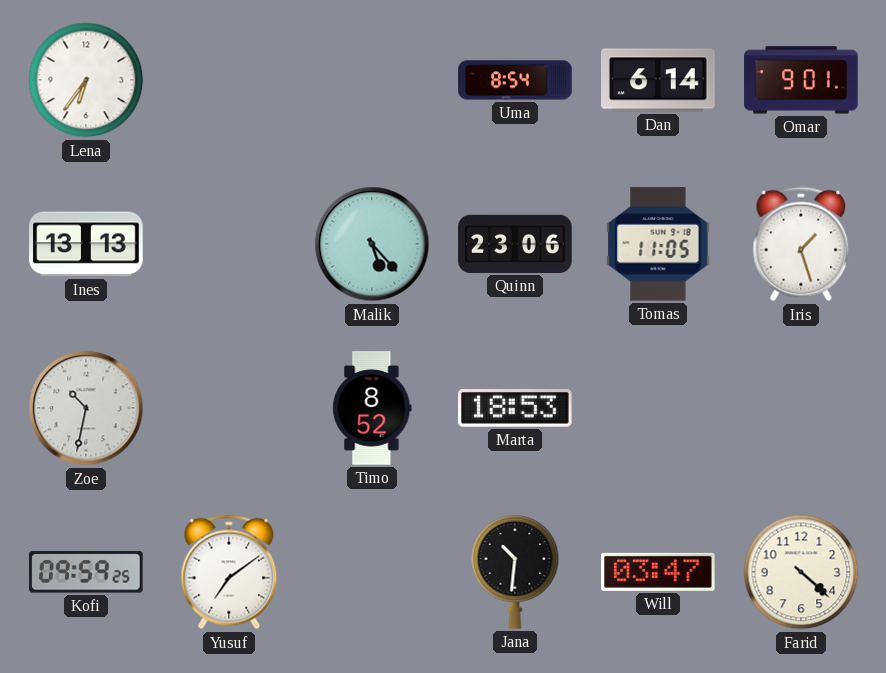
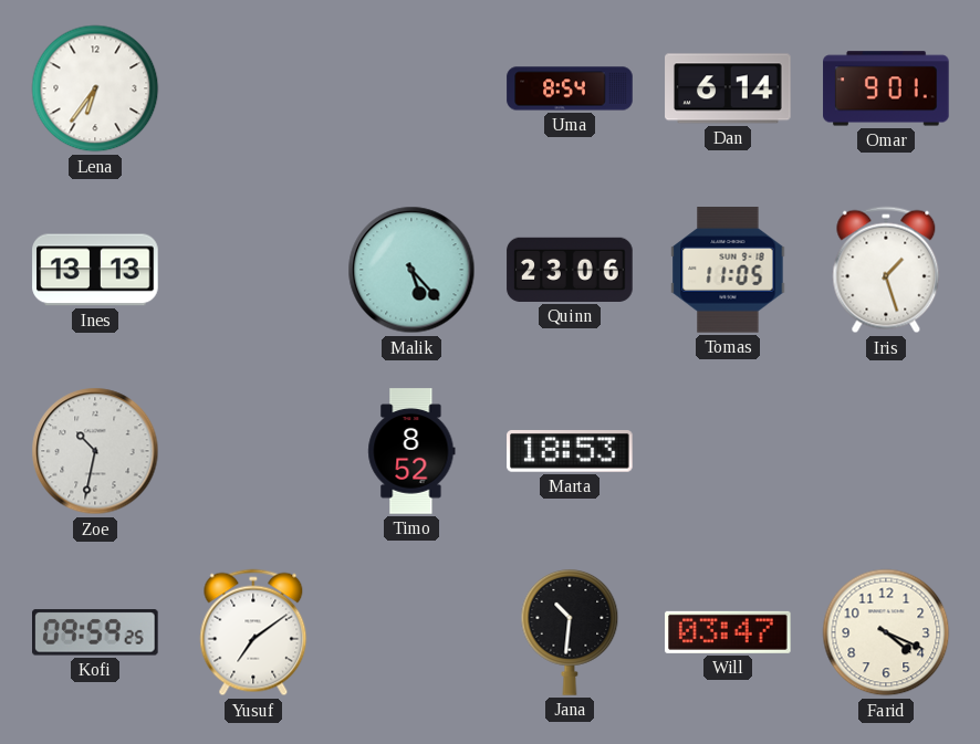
Farid: 4:22 -> 4:19
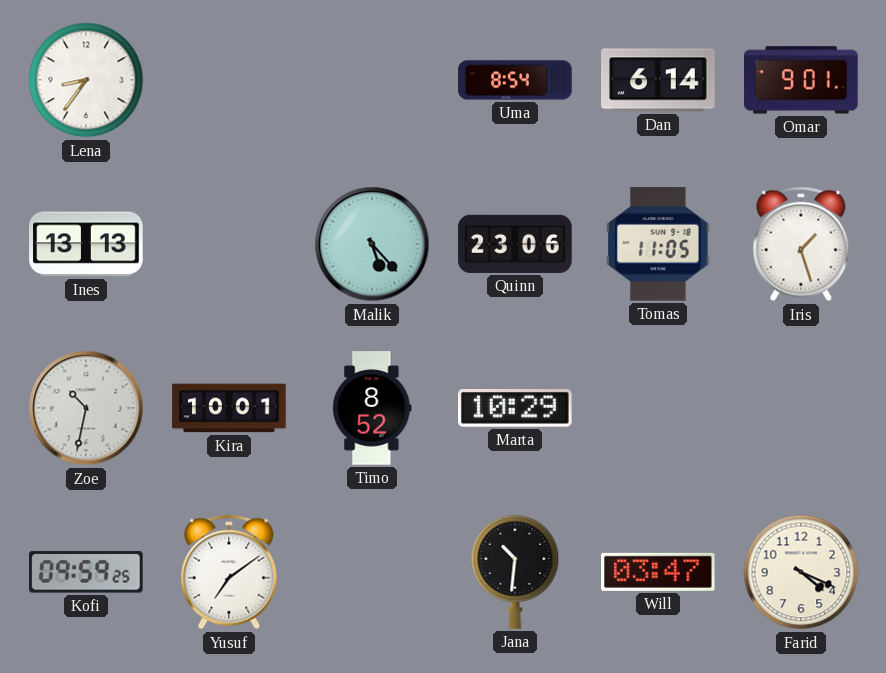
Lena: 6:36 -> 8:36
Kira: none -> 10:01
Marta: 18:53 -> 10:29
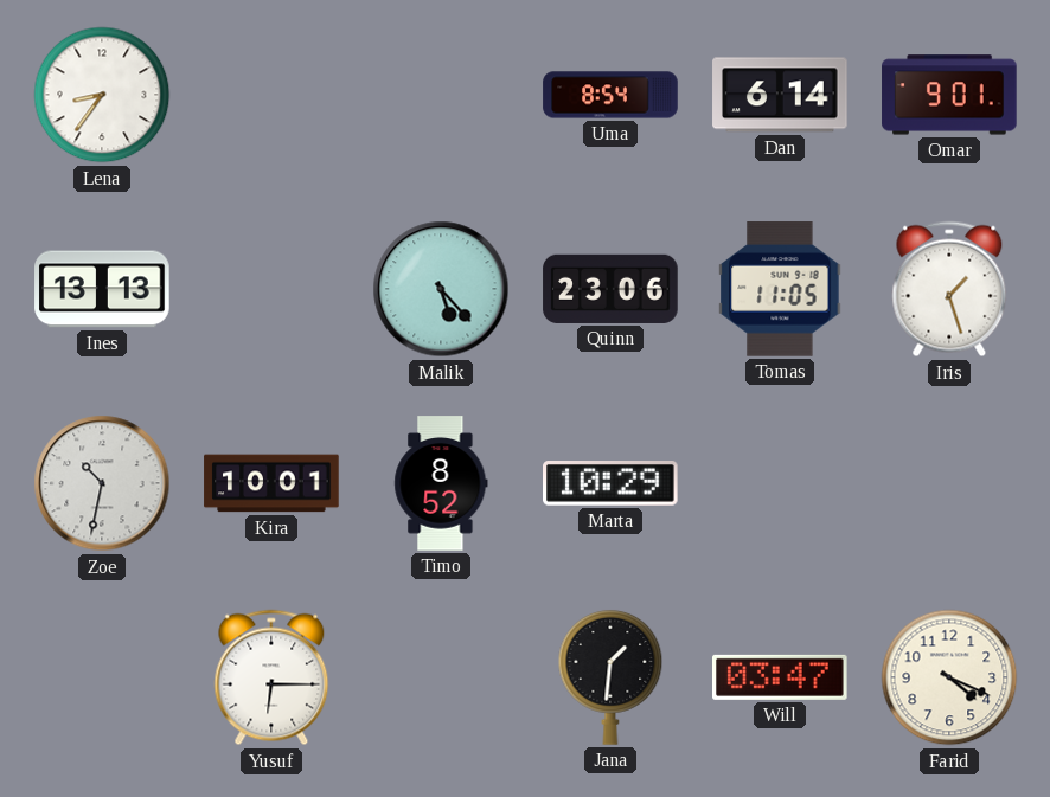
Kofi: 09:59 -> none
Yusuf: 7:09 -> 6:15
Jana: 10:31 -> 1:31
